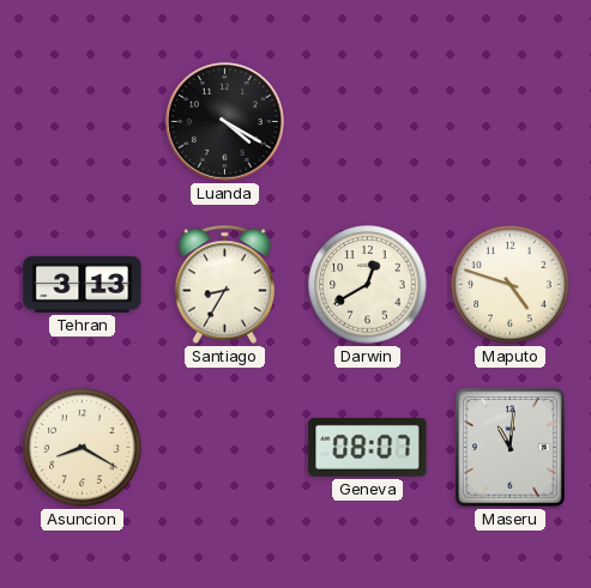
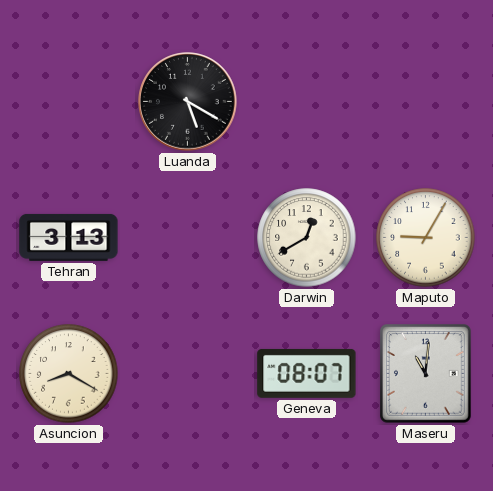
Luanda: 4:20 -> 5:20
Santiago: 8:35 -> none
Maputo: 4:48 -> 9:05
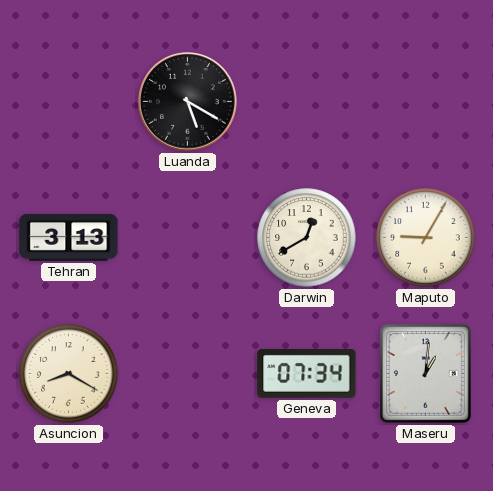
Geneva: 08:07 -> 07:34
Maseru: 11:01 -> 1:01
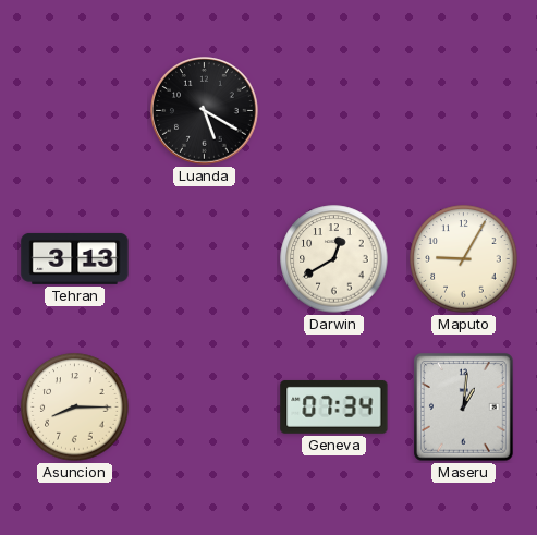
Asuncion: 8:20 -> 8:15
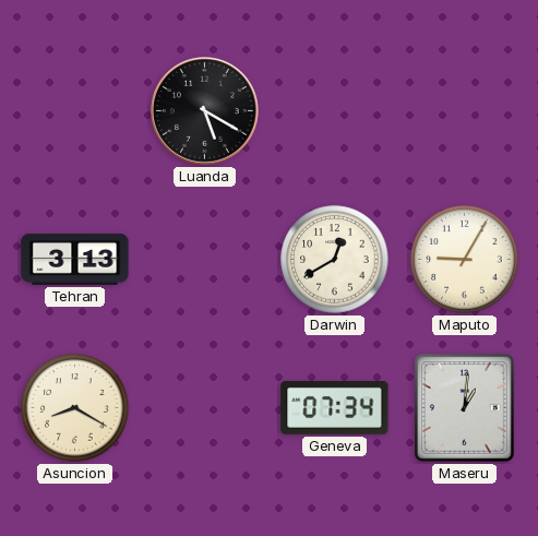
Asuncion: 8:15 -> 8:20
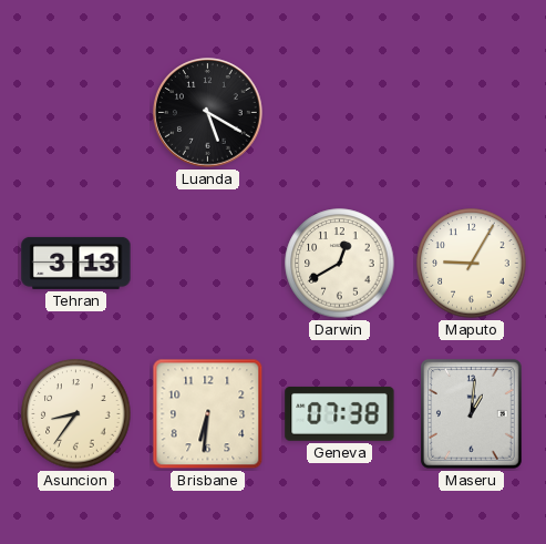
Asuncion: 8:20 -> 8:36
Brisbane: none -> 6:31
Geneva: 07:34 -> 07:38
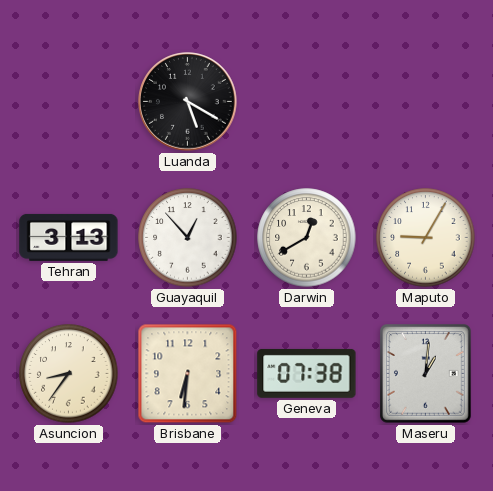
Guayaquil: none -> 12:53
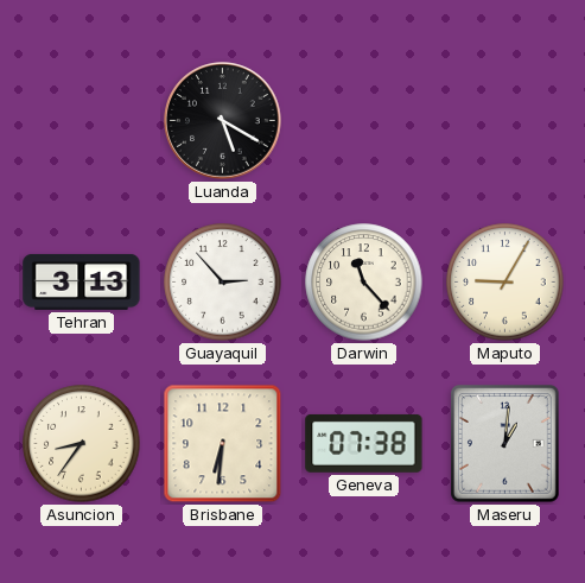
Guayaquil: 12:53 -> 2:53
Darwin: 12:40 -> 11:23
